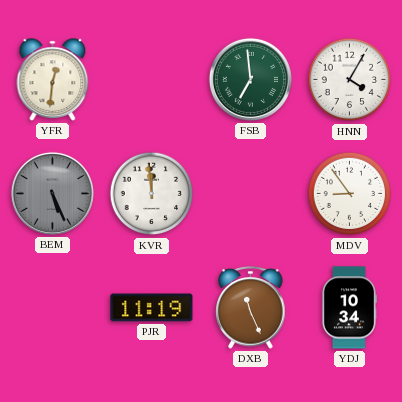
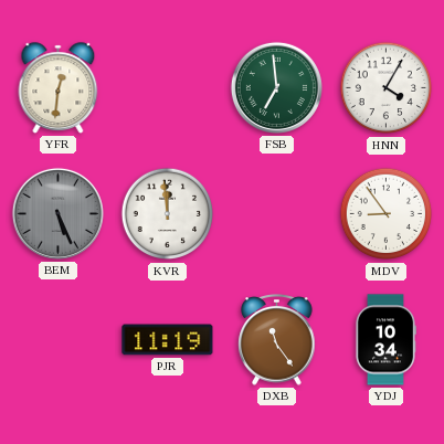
DXB: 11:26 -> 11:24
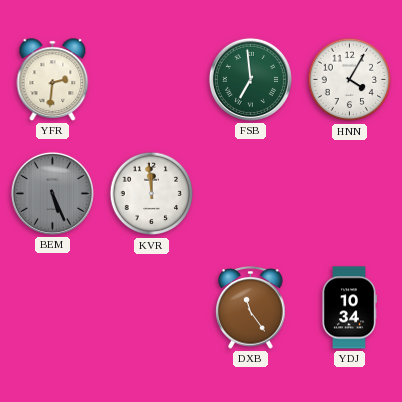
YFR: 12:31 -> 2:31
MDV: 8:54 -> none
PJR: 11:19 -> none
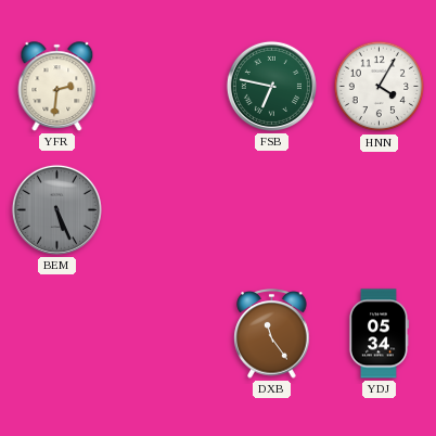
FSB: 6:59 -> 6:47
KVR: 11:59 -> none
YDJ: 10:34 -> 05:34
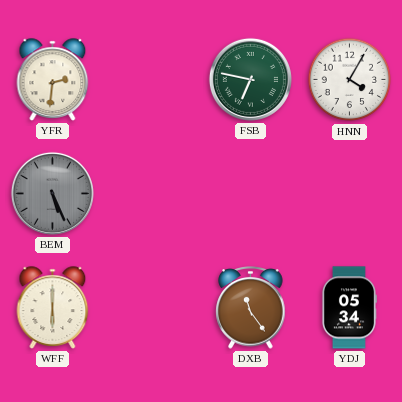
WFF: none -> 6:00
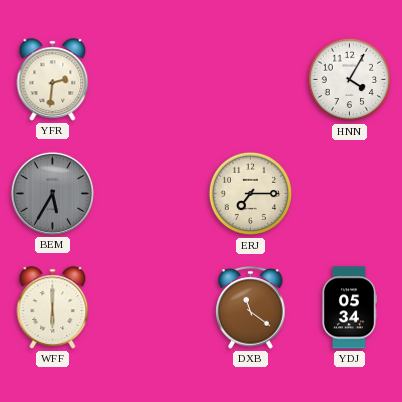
FSB: 6:47 -> none
BEM: 5:26 -> 5:35
ERJ: none -> 7:15
DXB: 11:24 -> 11:21
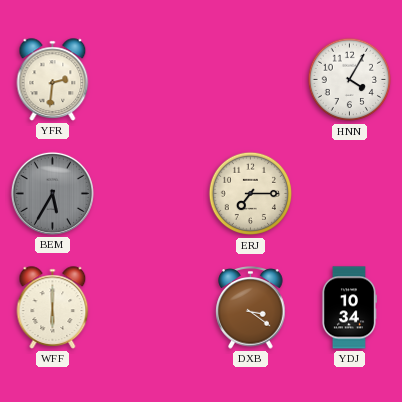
DXB: 11:21 -> 3:21
YDJ: 05:34 -> 10:34
